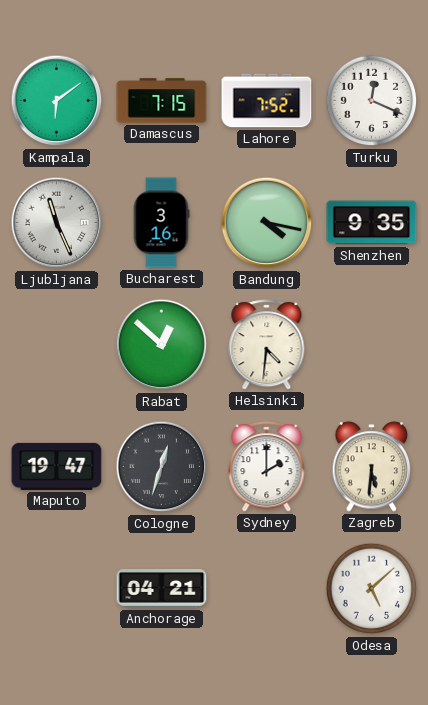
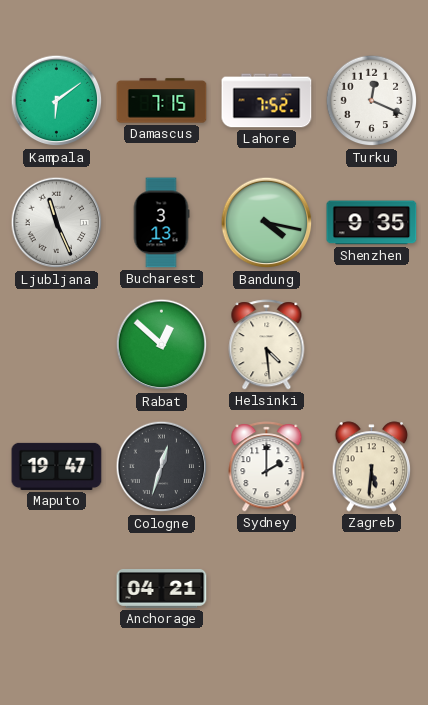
Bucharest: 3:16 -> 3:13
Helsinki: 4:31 -> 4:29
Odesa: 5:08 -> none
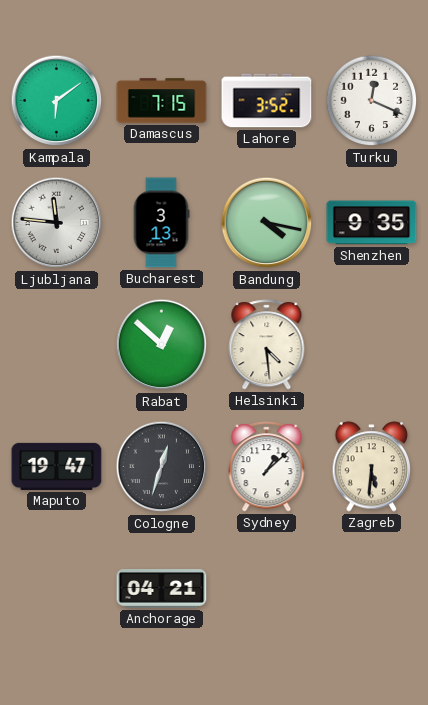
Lahore: 7:52 -> 3:52
Ljubljana: 11:26 -> 11:46
Sydney: 2:00 -> 1:08
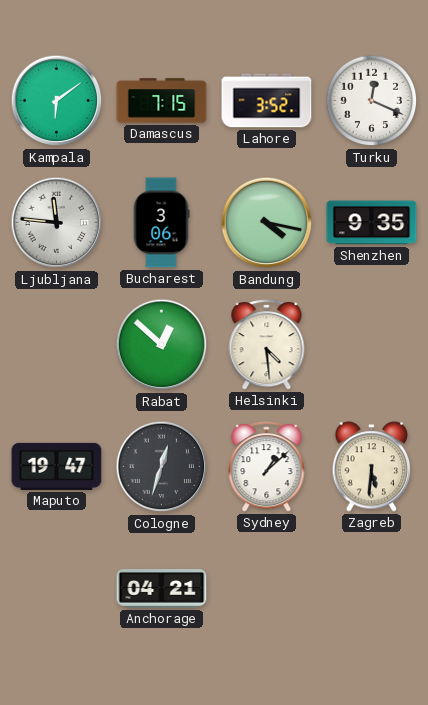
Bucharest: 3:13 -> 3:06
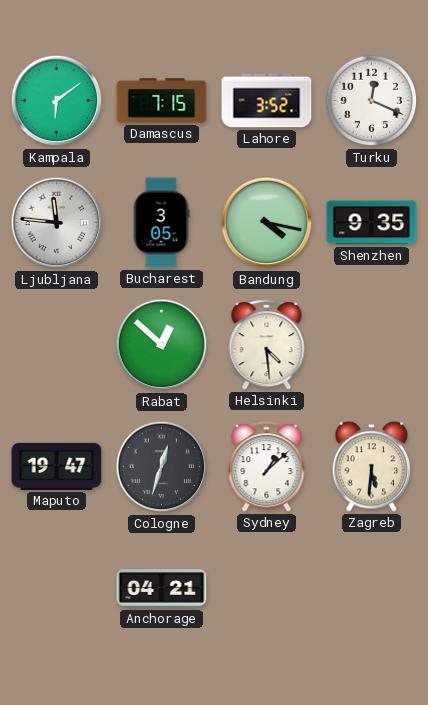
Bucharest: 3:06 -> 3:05
